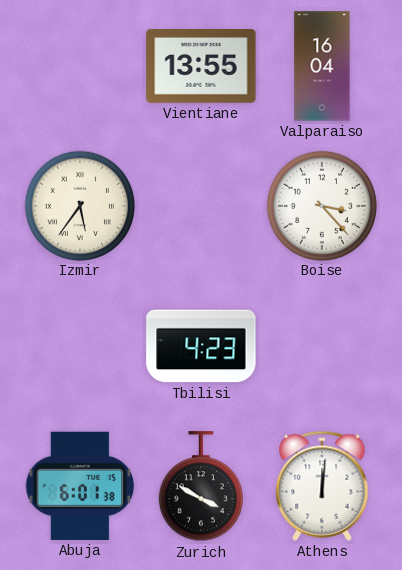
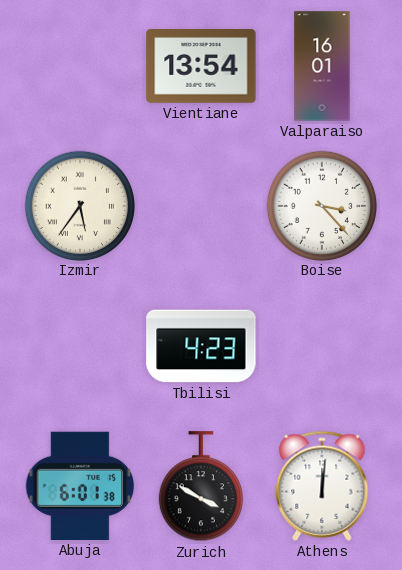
Vientiane: 13:55 -> 13:54
Valparaiso: 16:04 -> 16:01
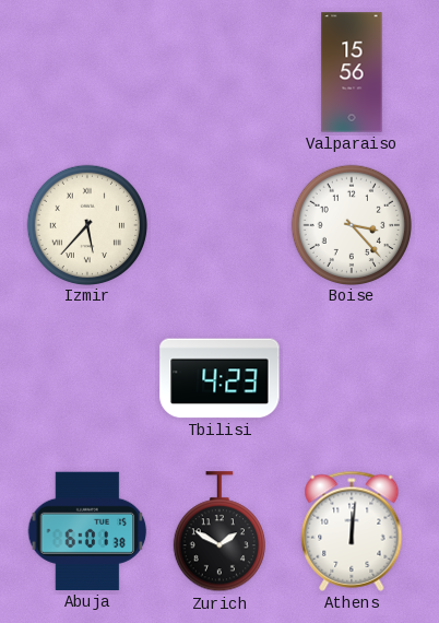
Vientiane: 13:54 -> none
Valparaiso: 16:01 -> 15:56
Izmir: 5:36 -> 5:37
Zurich: 3:50 -> 1:50
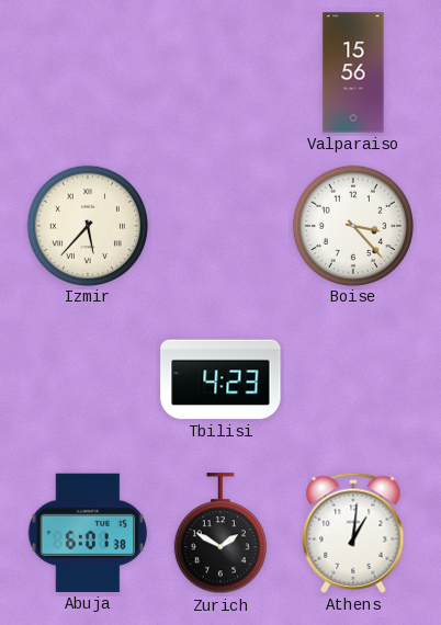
Athens: 12:01 -> 1:01
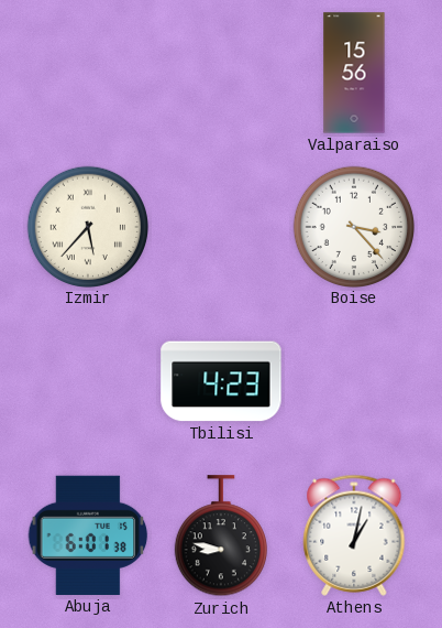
Zurich: 1:50 -> 8:47
Athens: 1:01 -> 1:02
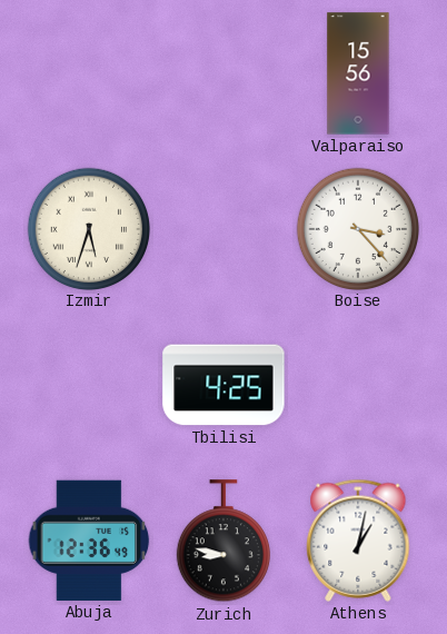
Izmir: 5:37 -> 5:33
Tbilisi: 4:23 -> 4:25
Abuja: 6:01 -> 12:36
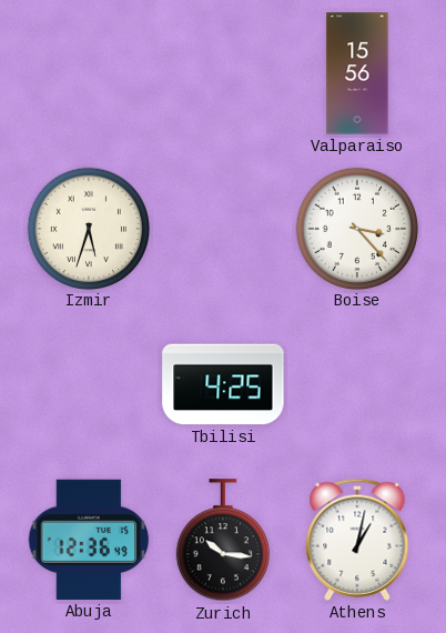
Zurich: 8:47 -> 10:16
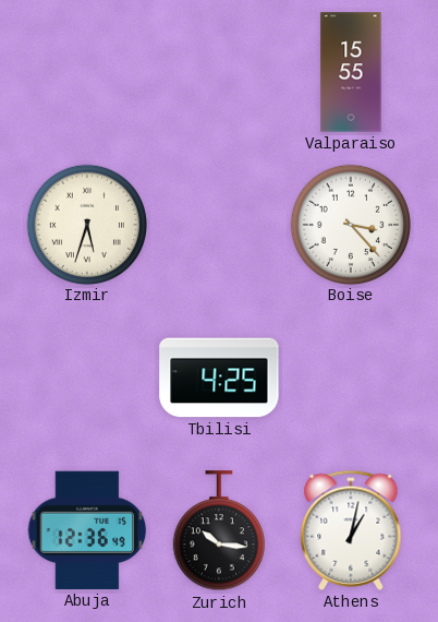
Valparaiso: 15:56 -> 15:55
